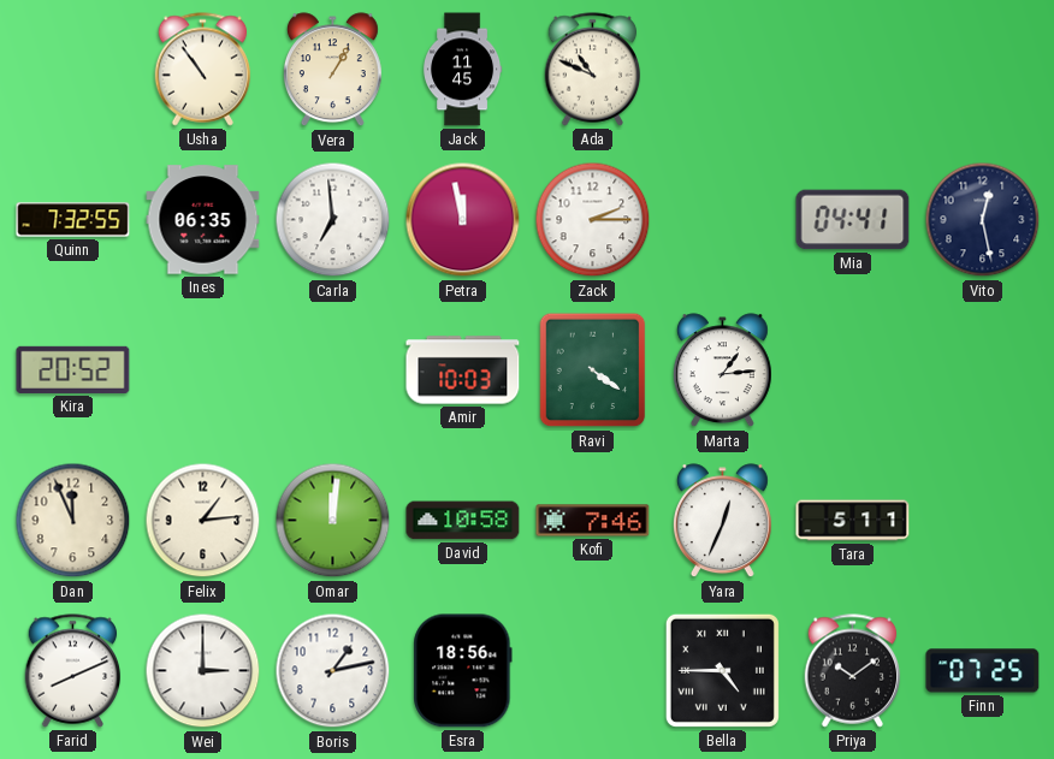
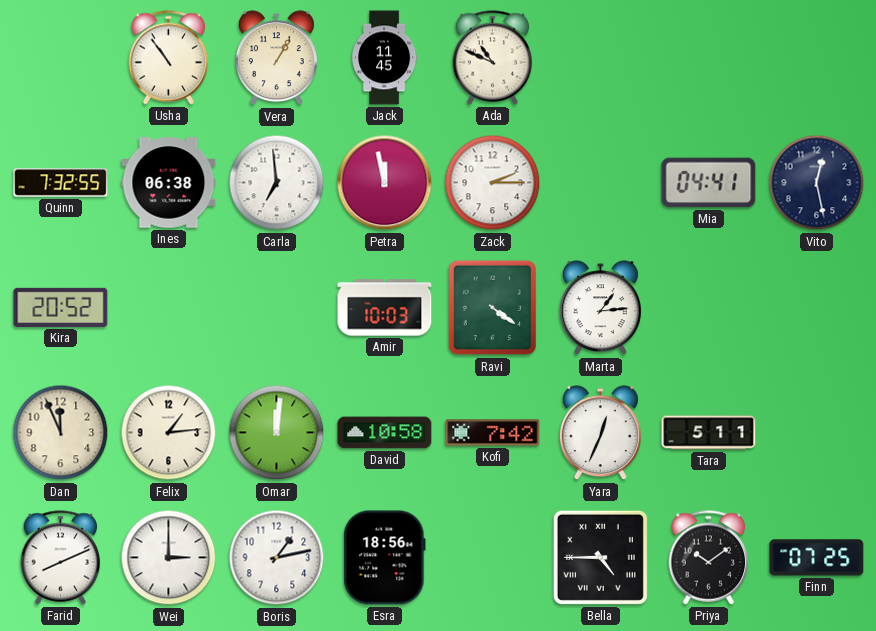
Ines: 06:35 -> 06:38
Kofi: 7:46 -> 7:42
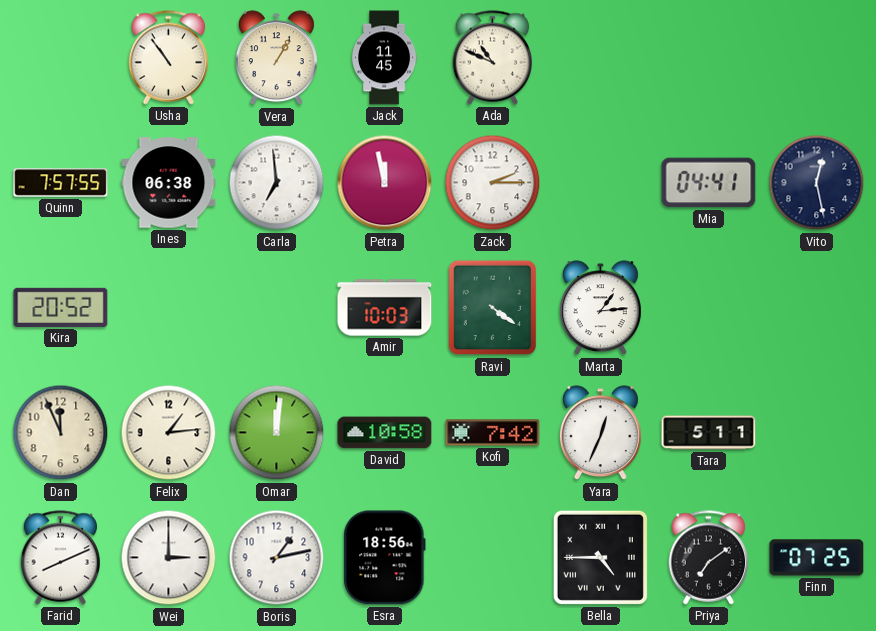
Quinn: 7:32 -> 7:57
Priya: 10:09 -> 7:09
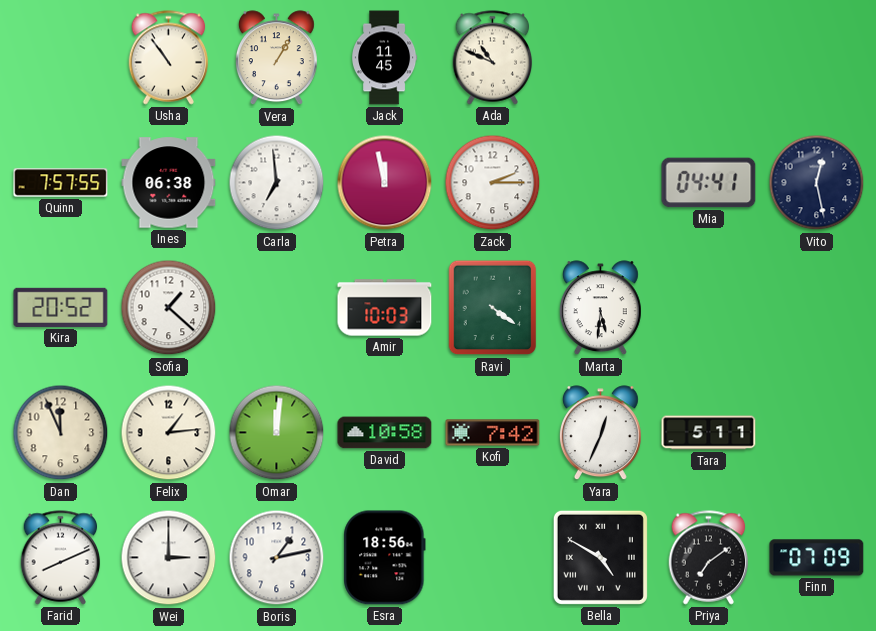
Sofia: none -> 1:22
Marta: 1:14 -> 5:31
Bella: 4:45 -> 4:50
Finn: 07:25 -> 07:09
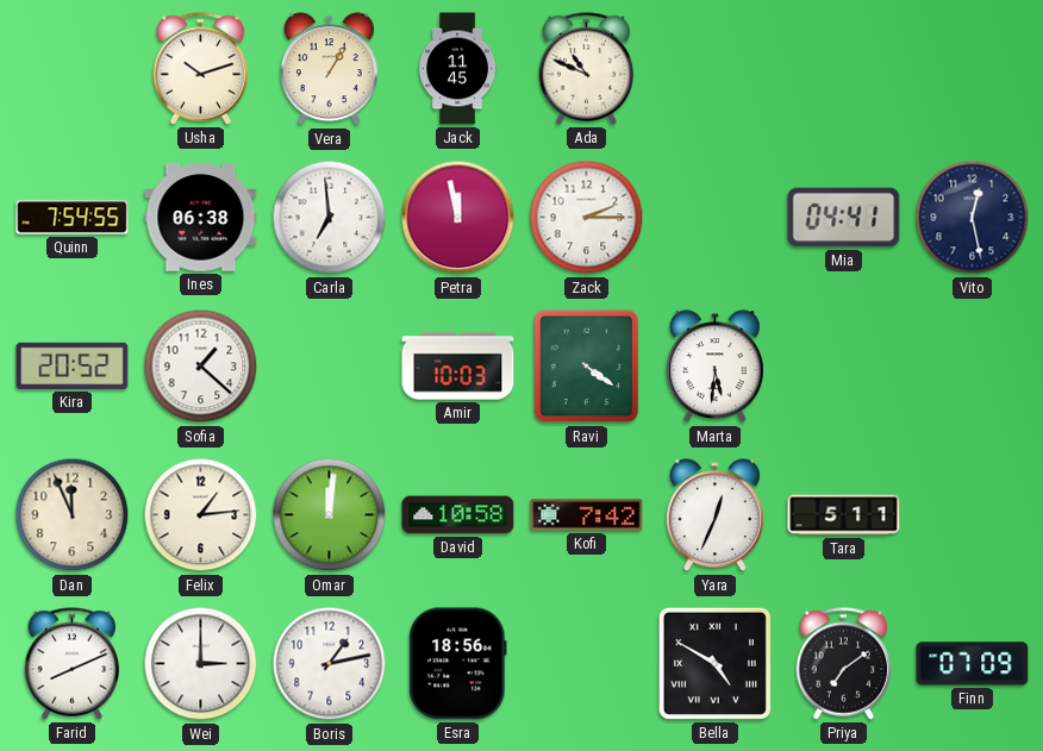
Usha: 10:54 -> 10:12
Quinn: 7:57 -> 7:54
